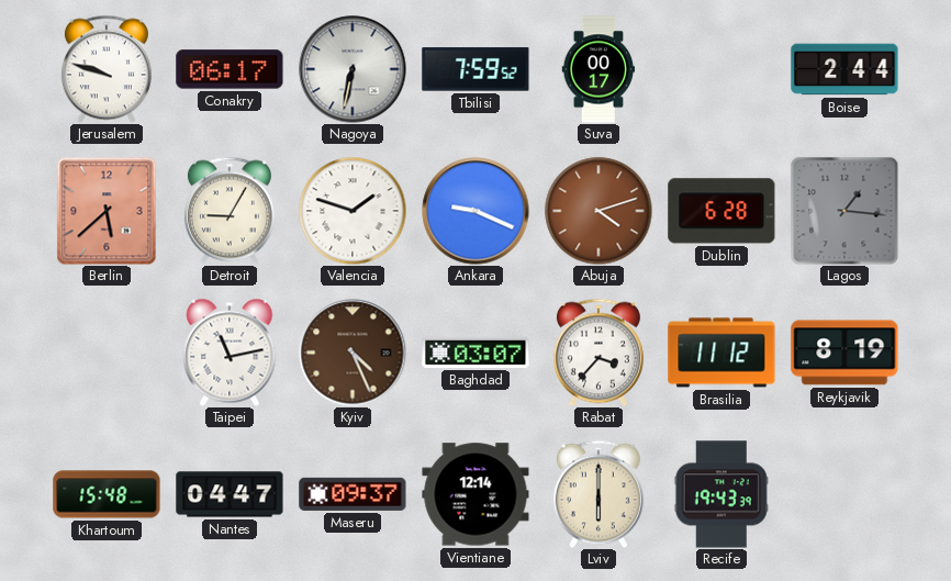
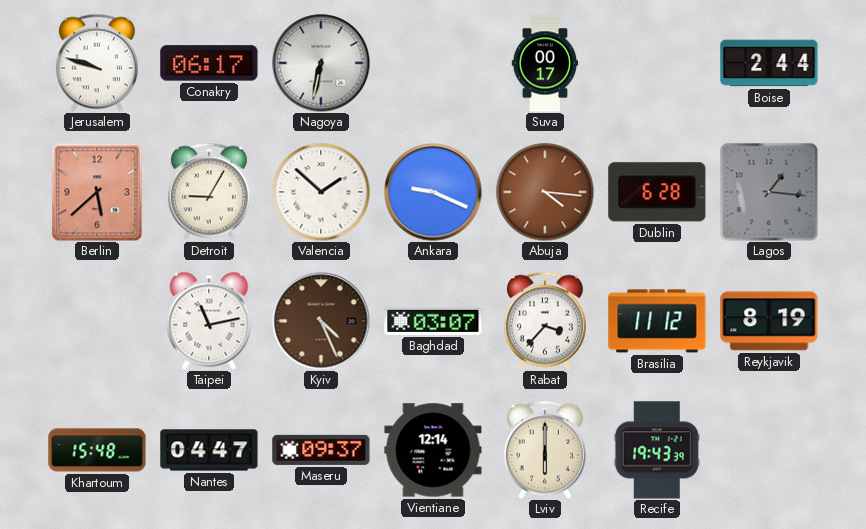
Tbilisi: 7:59 -> none
Valencia: 1:48 -> 1:52
Abuja: 4:12 -> 4:16
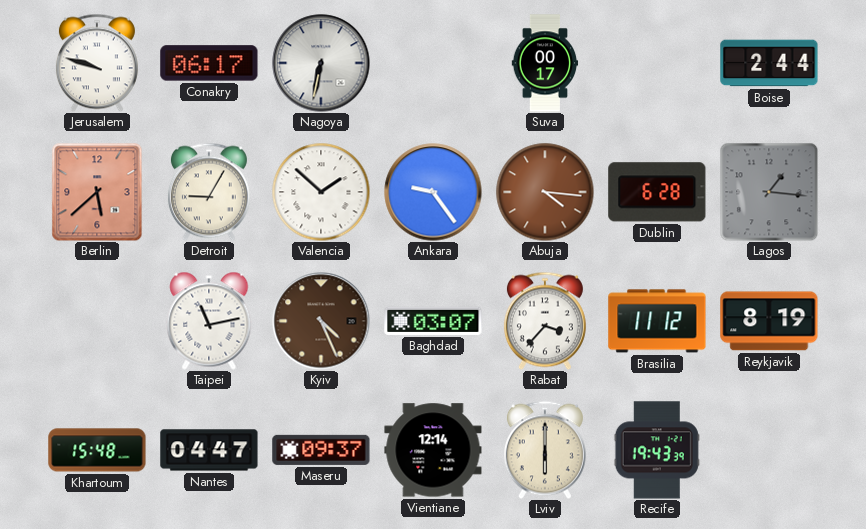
Ankara: 9:19 -> 9:24
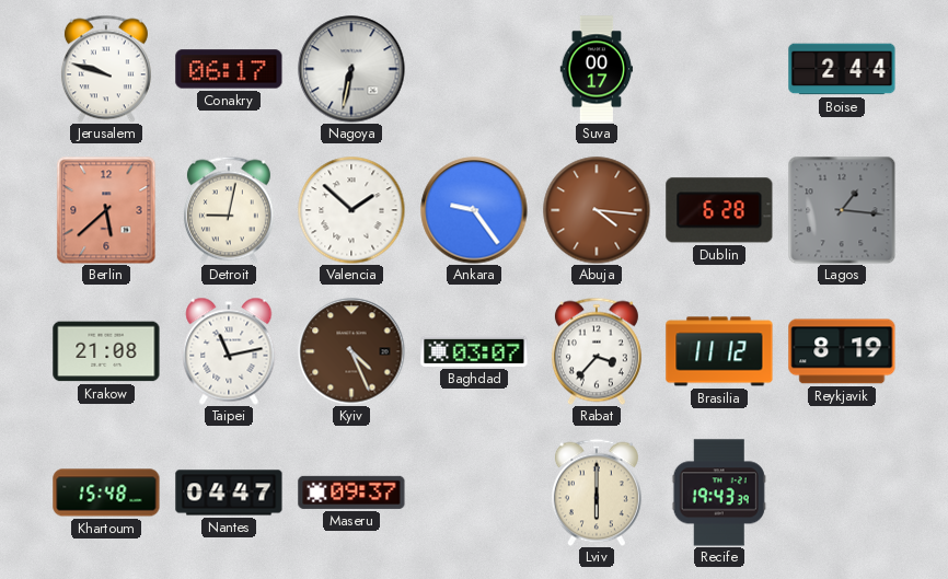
Detroit: 9:05 -> 9:02
Krakow: none -> 21:08
Vientiane: 12:14 -> none
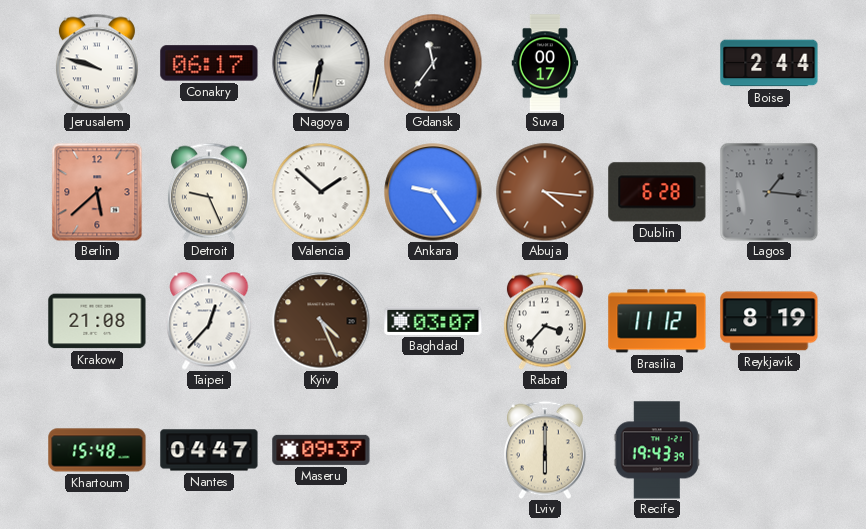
Gdansk: none -> 11:36
Detroit: 9:02 -> 9:26
Taipei: 11:13 -> 12:37
